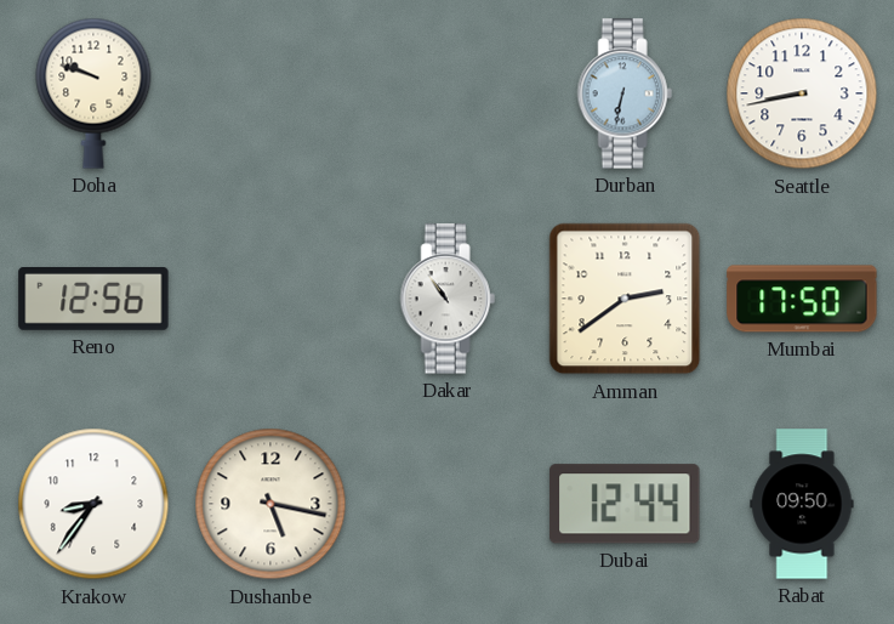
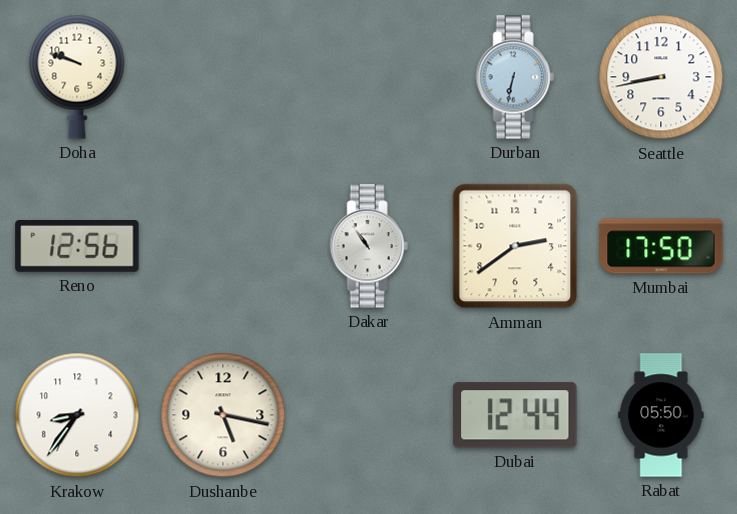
Rabat: 09:50 -> 05:50
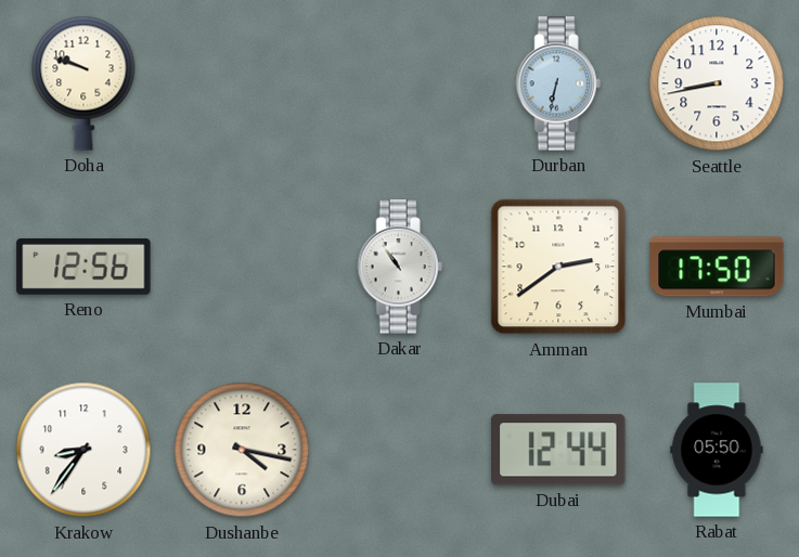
Dushanbe: 5:17 -> 4:17
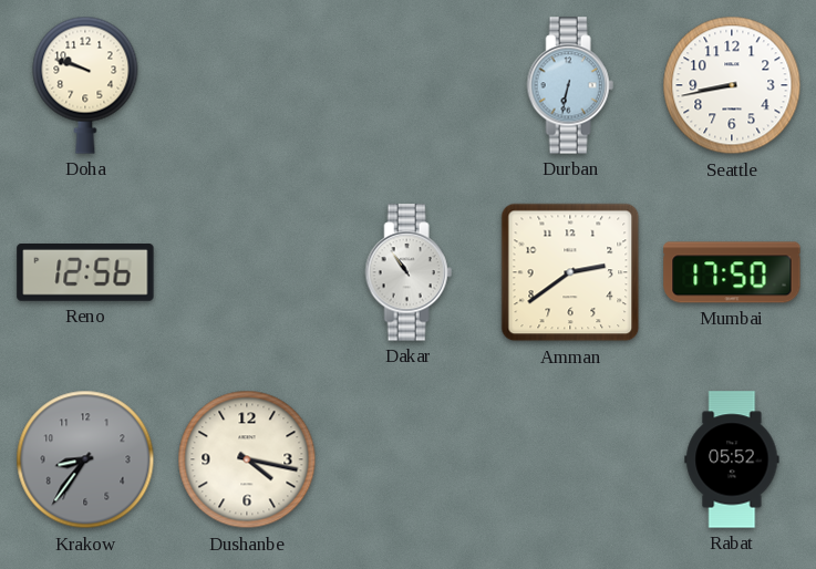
Krakow dial: white -> grey
Dubai: 12:44 -> none
Rabat: 05:50 -> 05:52
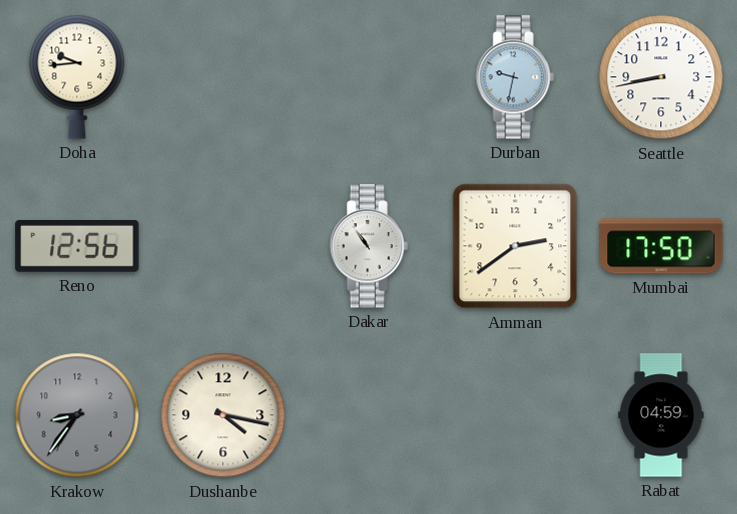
Doha: 9:48 -> 9:44
Durban: 6:32 -> 9:32
Rabat: 05:52 -> 04:59
